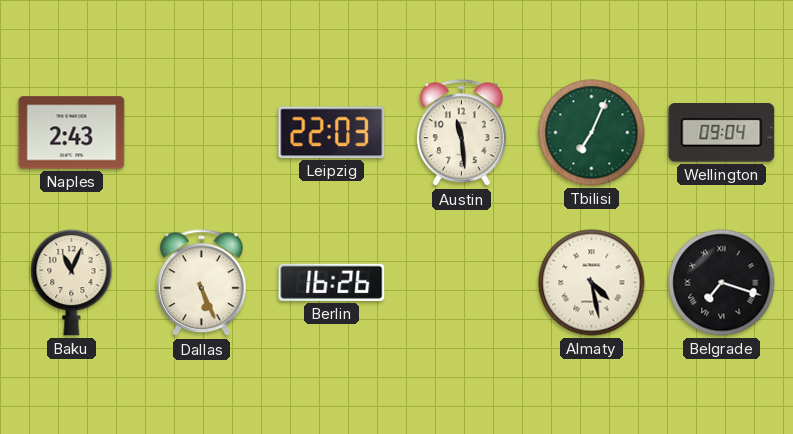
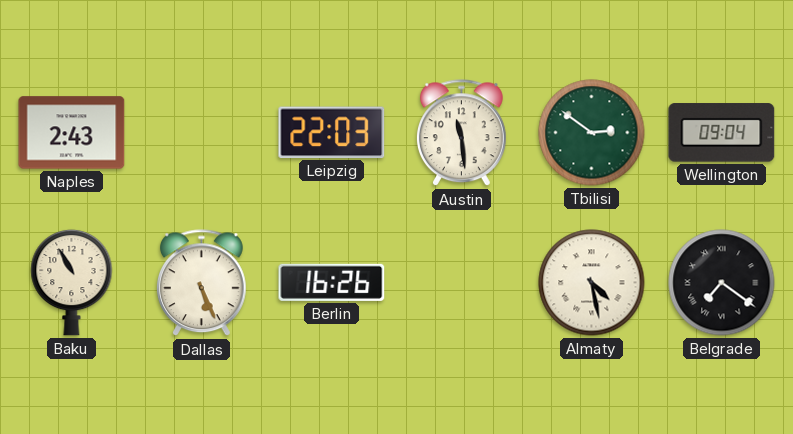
Tbilisi: 7:04 -> 2:51
Baku: 11:04 -> 10:55
Belgrade: 7:18 -> 7:21
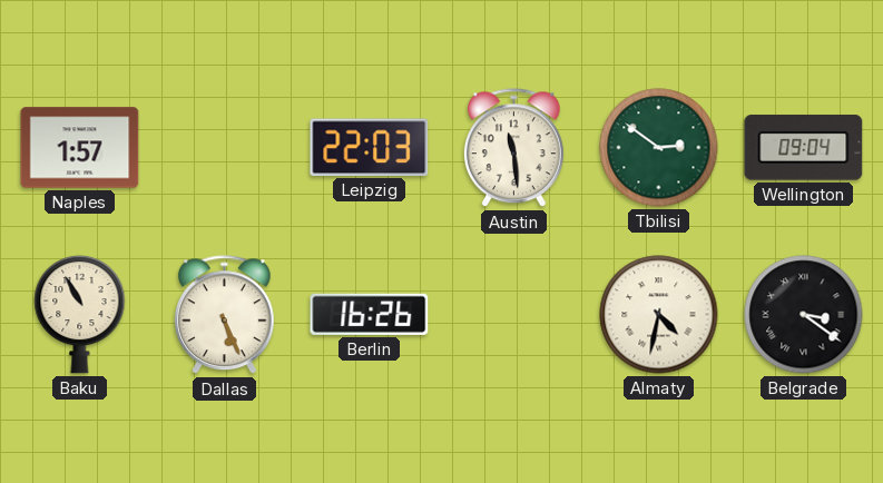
Naples: 2:43 -> 1:57
Almaty: 4:28 -> 4:32
Belgrade: 7:21 -> 3:21
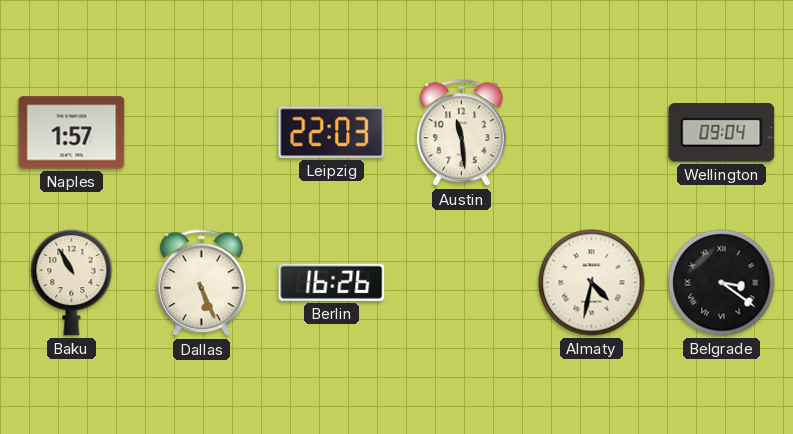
Tbilisi: 2:51 -> none
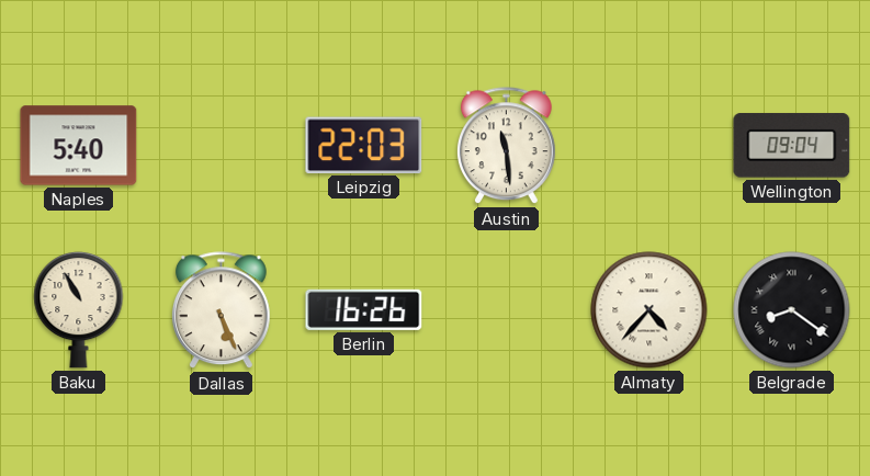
Naples: 1:57 -> 5:40
Almaty: 4:32 -> 4:37
Belgrade: 3:21 -> 8:21
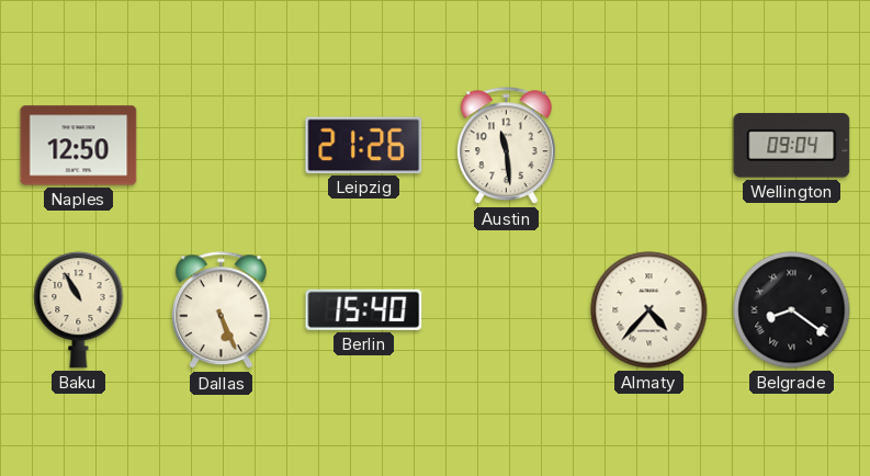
Naples: 5:40 -> 12:50
Leipzig: 22:03 -> 21:26
Berlin: 16:26 -> 15:40
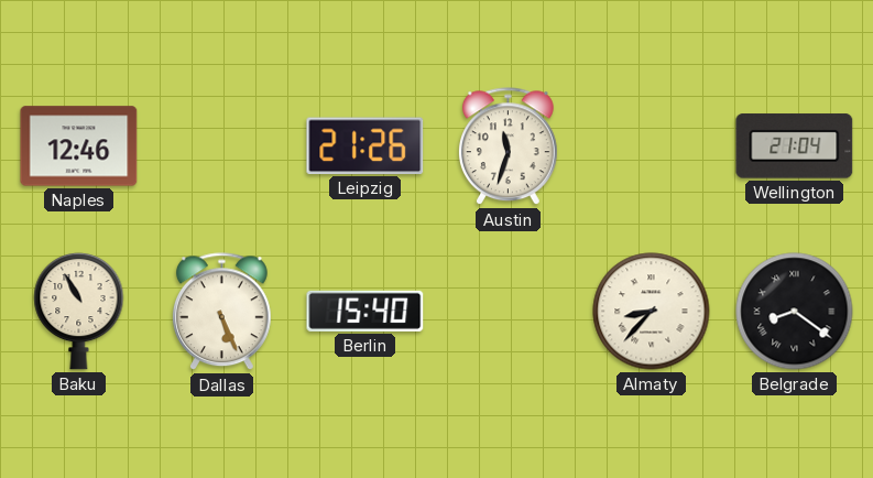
Naples: 12:50 -> 12:46
Austin: 11:29 -> 11:33
Wellington: 09:04 -> 21:04
Almaty: 4:37 -> 8:37
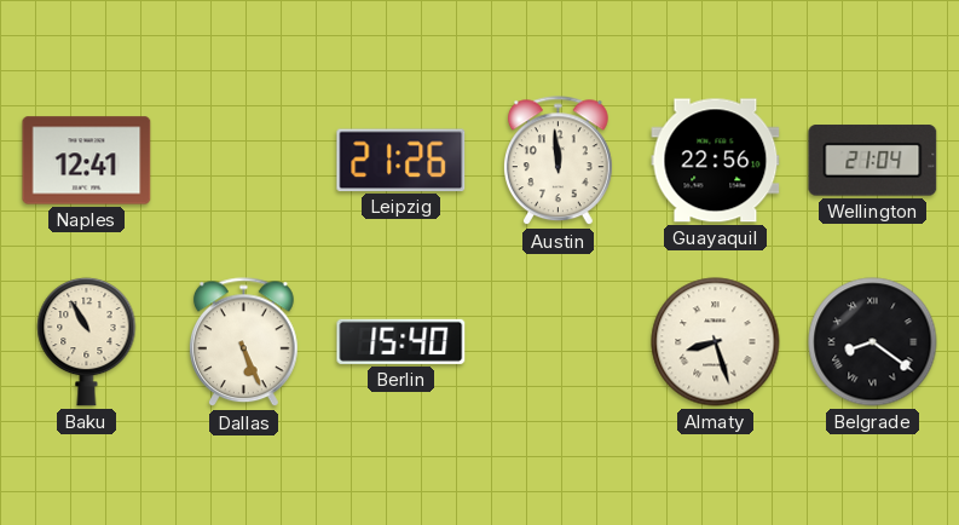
Naples: 12:46 -> 12:41
Austin: 11:33 -> 11:59
Guayaquil: none -> 22:56
Almaty: 8:37 -> 8:27
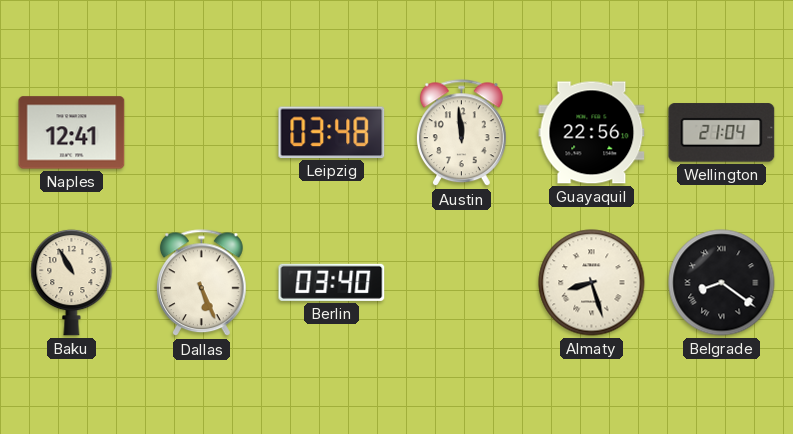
Leipzig: 21:26 -> 03:48
Berlin: 15:40 -> 03:40
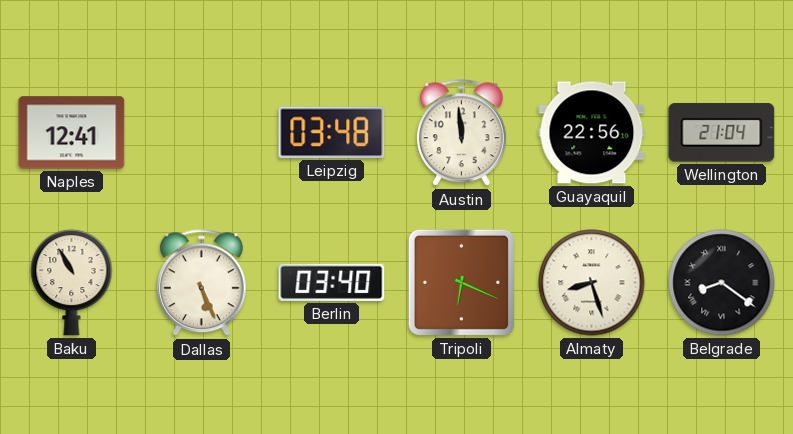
Tripoli: none -> 6:19
